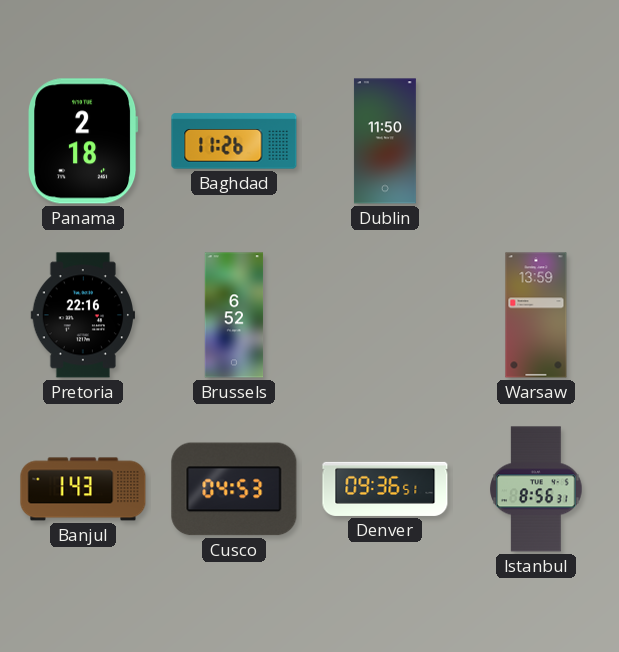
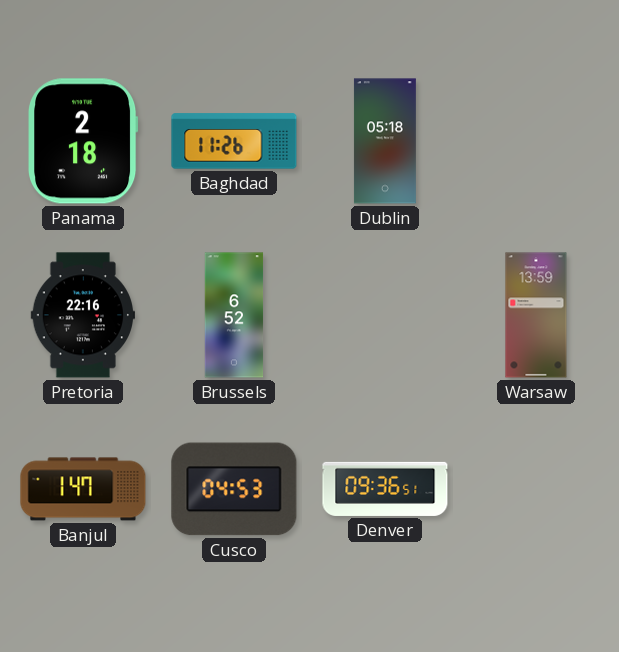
Dublin: 11:50 -> 05:18
Banjul: 1:43 -> 1:47
Istanbul: 8:56 -> none
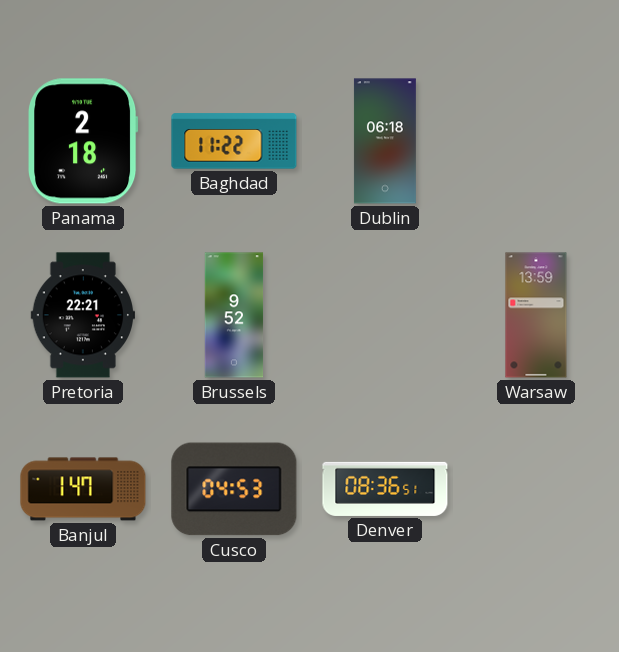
Baghdad: 11:26 -> 11:22
Dublin: 05:18 -> 06:18
Pretoria: 22:16 -> 22:21
Brussels: 6:52 -> 9:52
Denver: 09:36 -> 08:36
